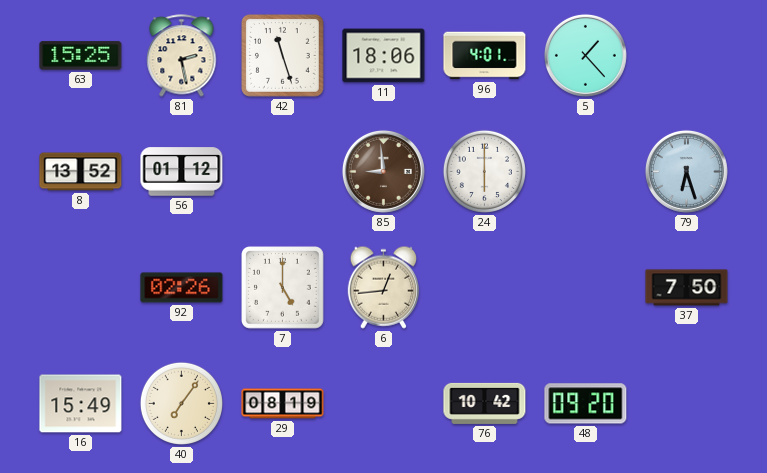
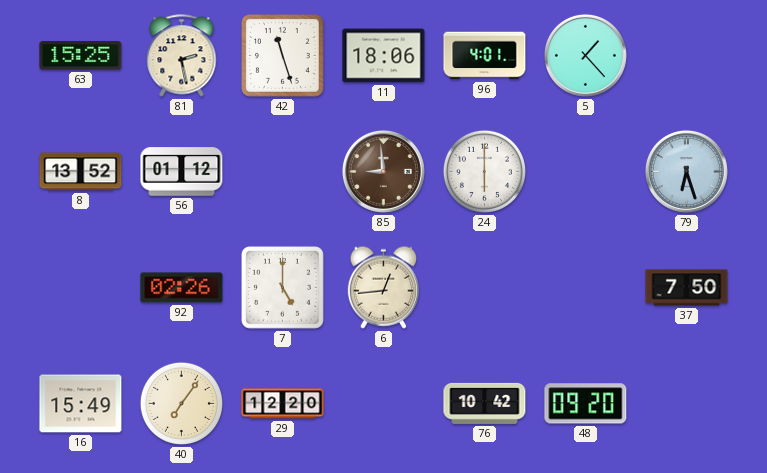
29: 08:19 -> 12:20
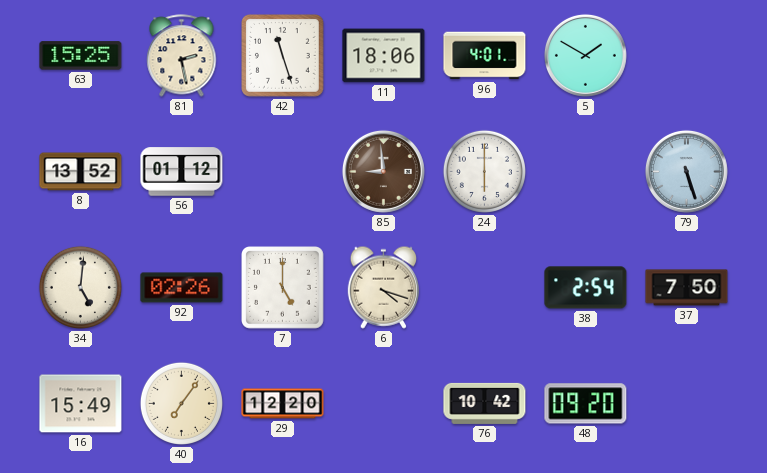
5: 1:23 -> 1:50
79: 6:27 -> 5:27
34: none -> 5:01
6: 12:44 -> 4:18
38: none -> 2:54
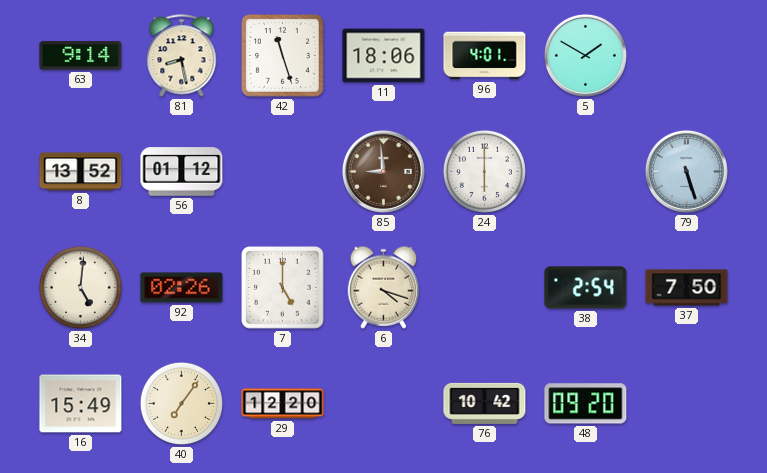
63: 15:25 -> 9:14
81: 2:28 -> 8:28
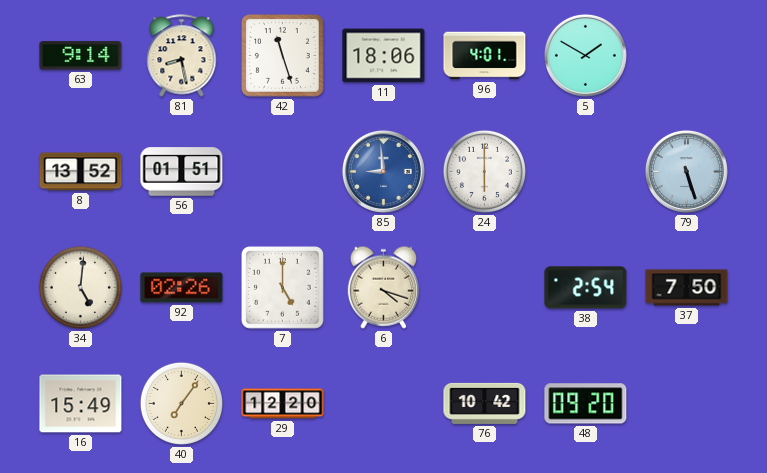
56: 01:12 -> 01:51
85 dial: brown -> blue
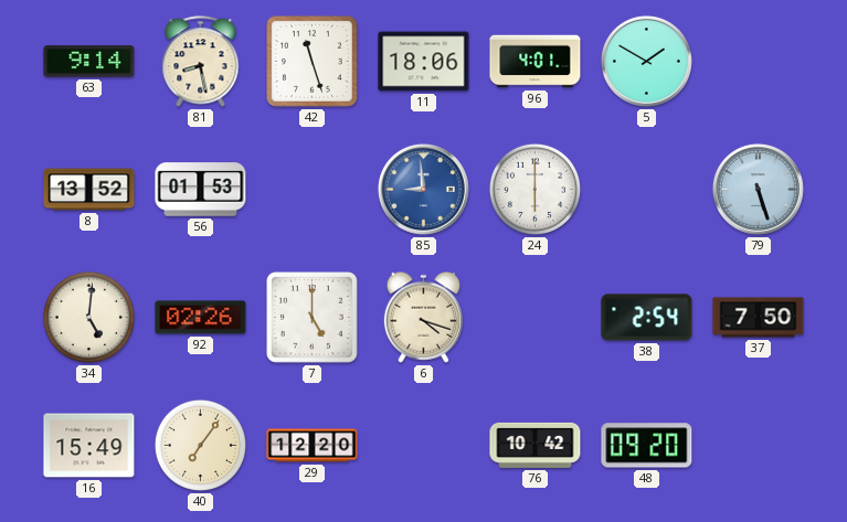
56: 01:51 -> 01:53
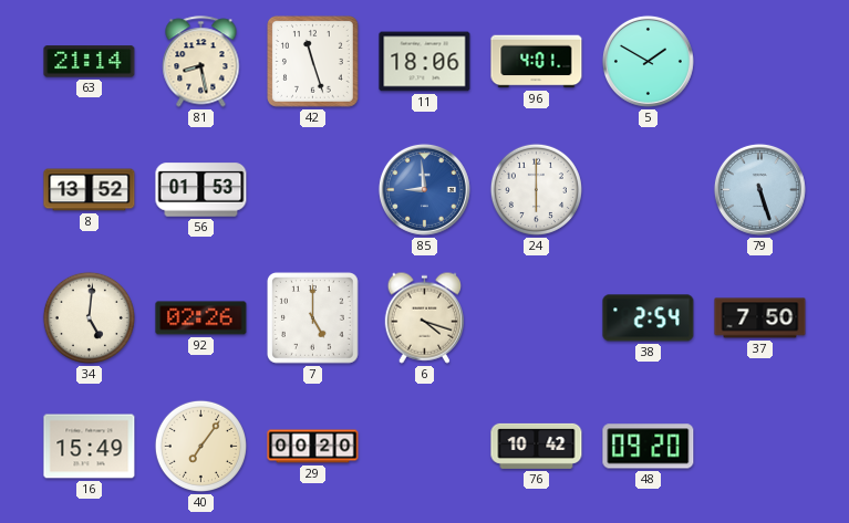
63: 9:14 -> 21:14
29: 12:20 -> 00:20
